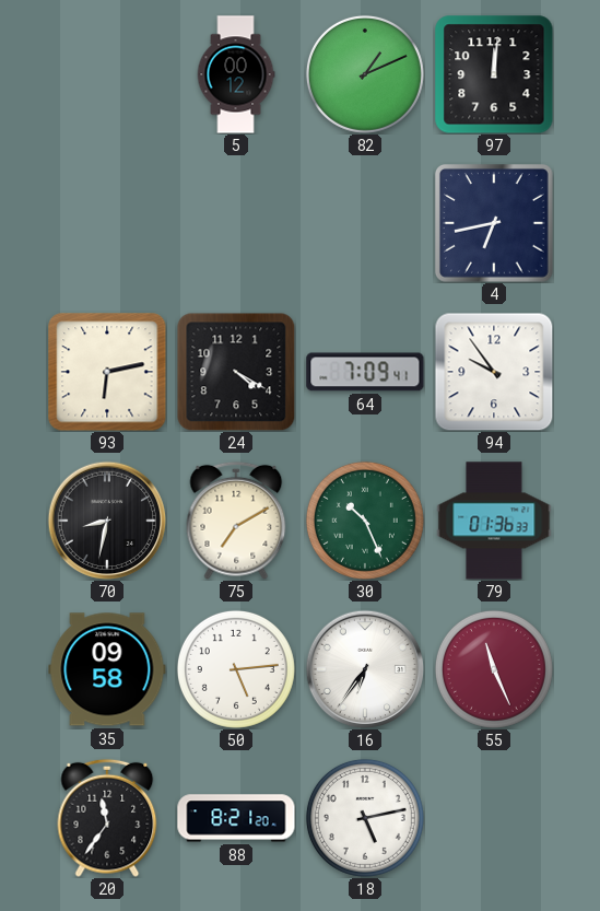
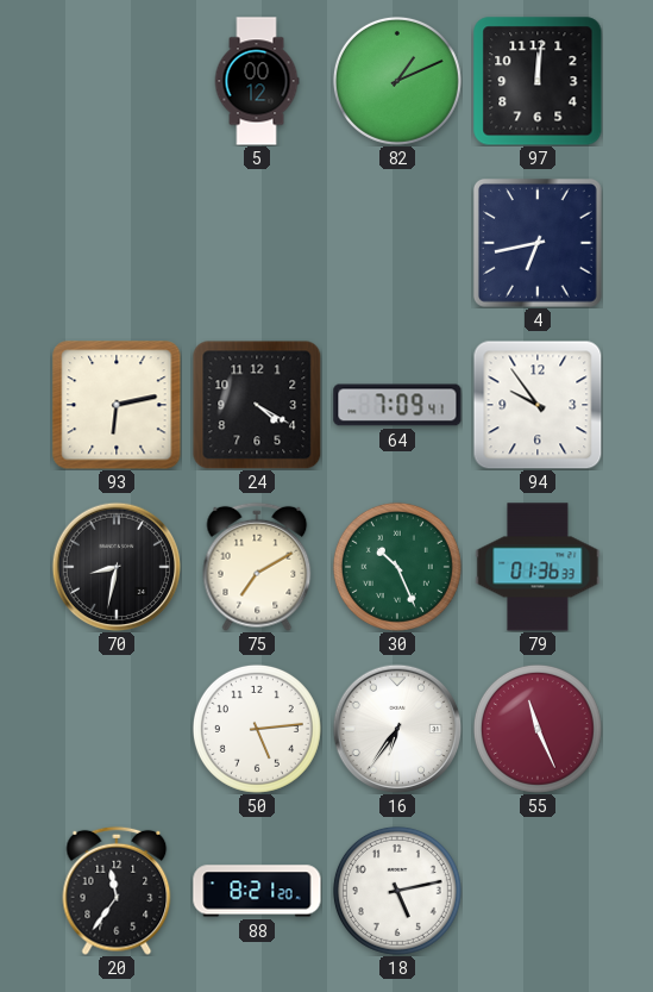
35: 09:58 -> none
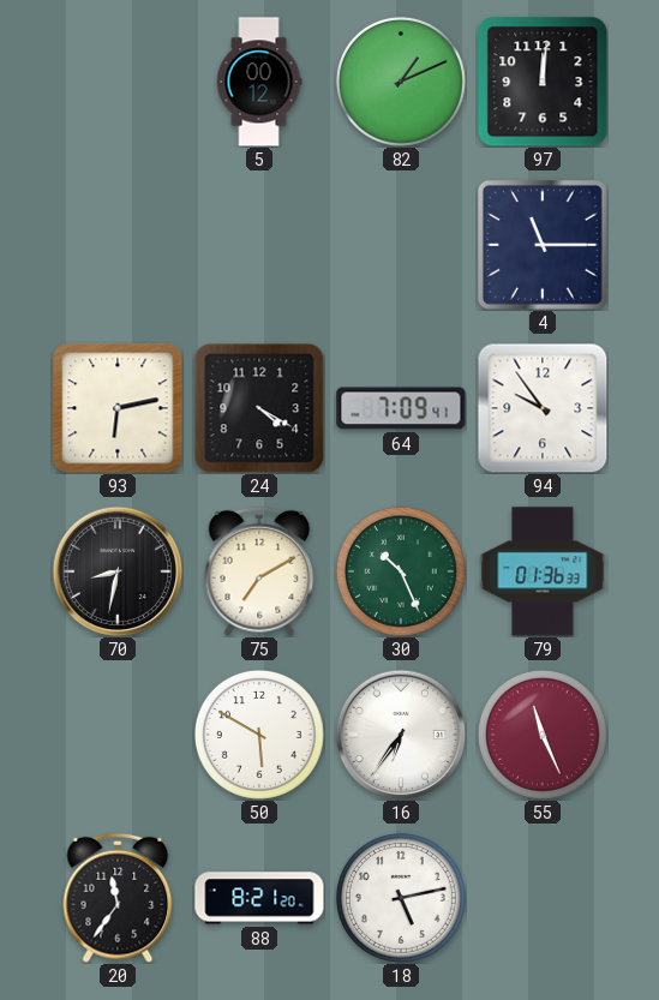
4: 6:43 -> 11:15
50: 5:14 -> 5:50
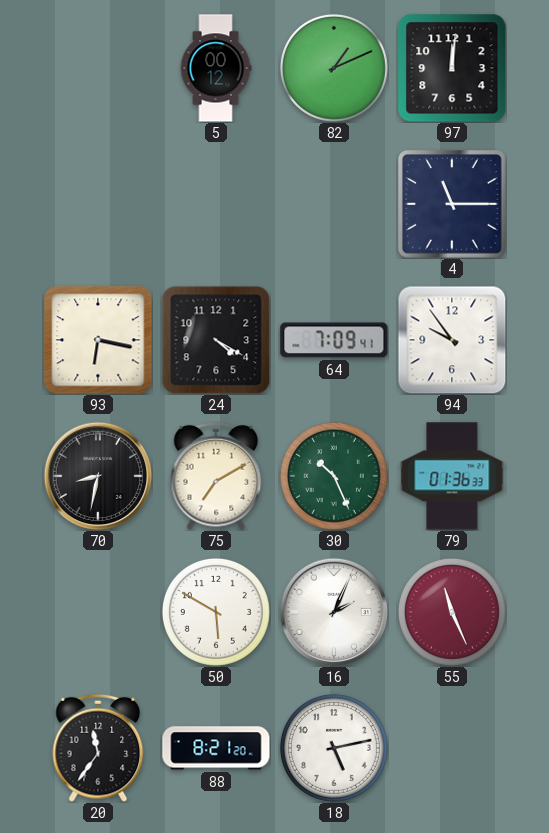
93: 6:13 -> 6:17
16: 6:36 -> 2:04
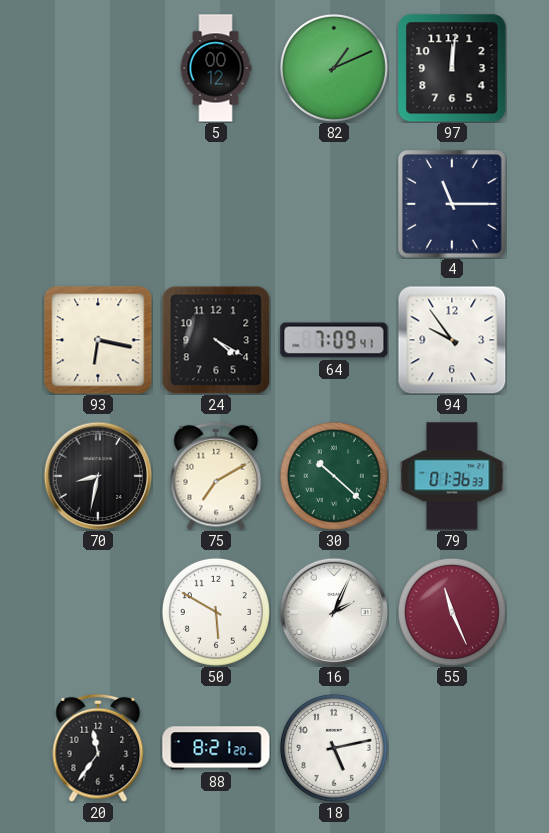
30: 10:26 -> 10:22
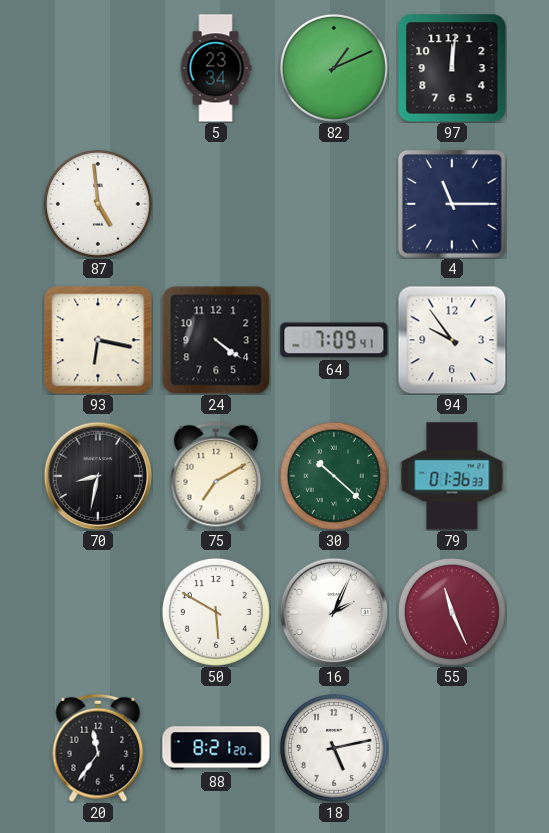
5: 00:12 -> 23:34
87: none -> 4:59
24: 4:20 -> 4:21
